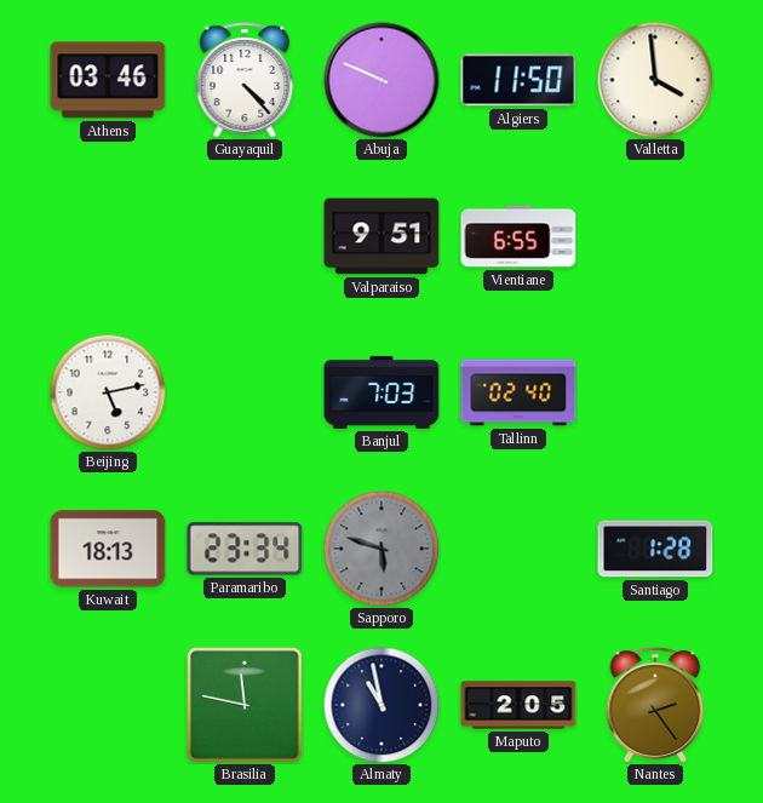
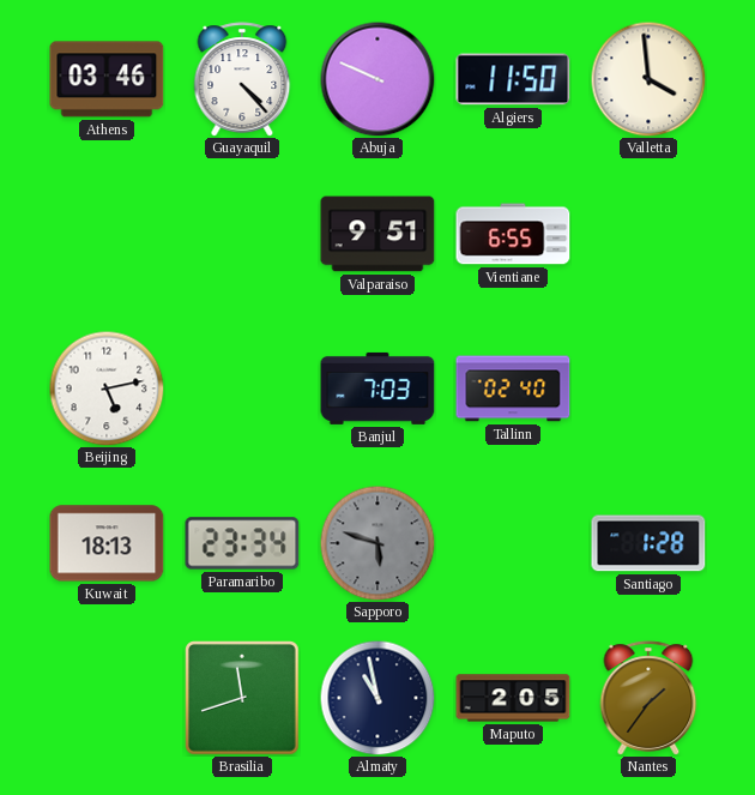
Brasilia: 11:47 -> 11:42
Nantes: 2:24 -> 1:36
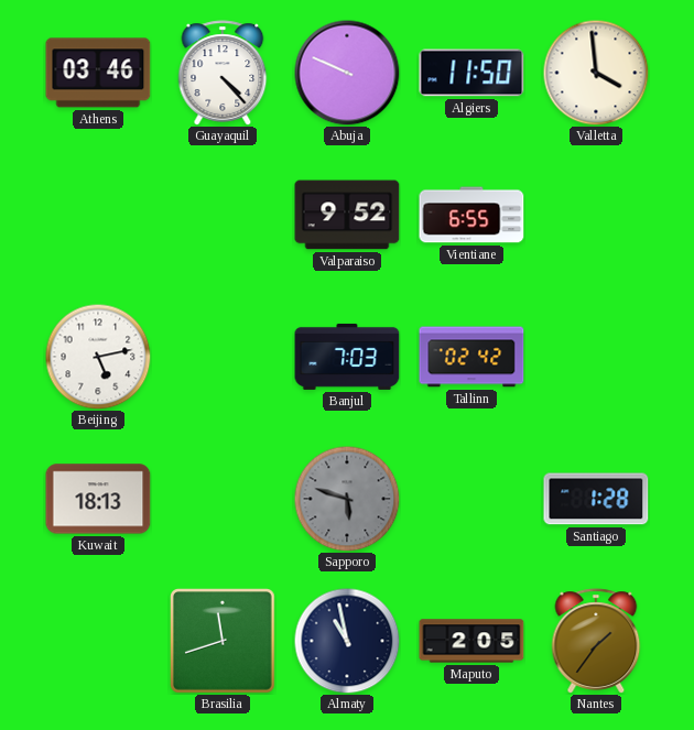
Valparaiso: 9:51 -> 9:52
Tallinn: 02:40 -> 02:42
Paramaribo: 23:34 -> none
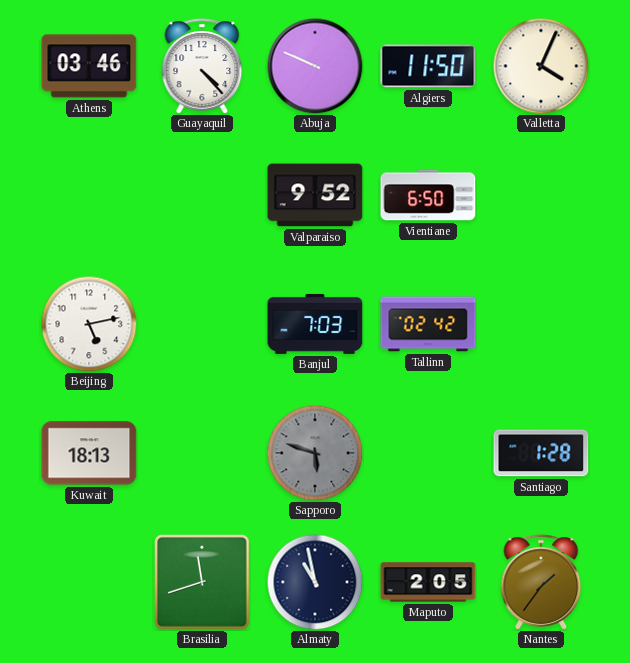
Valletta: 3:59 -> 4:04
Vientiane: 6:55 -> 6:50
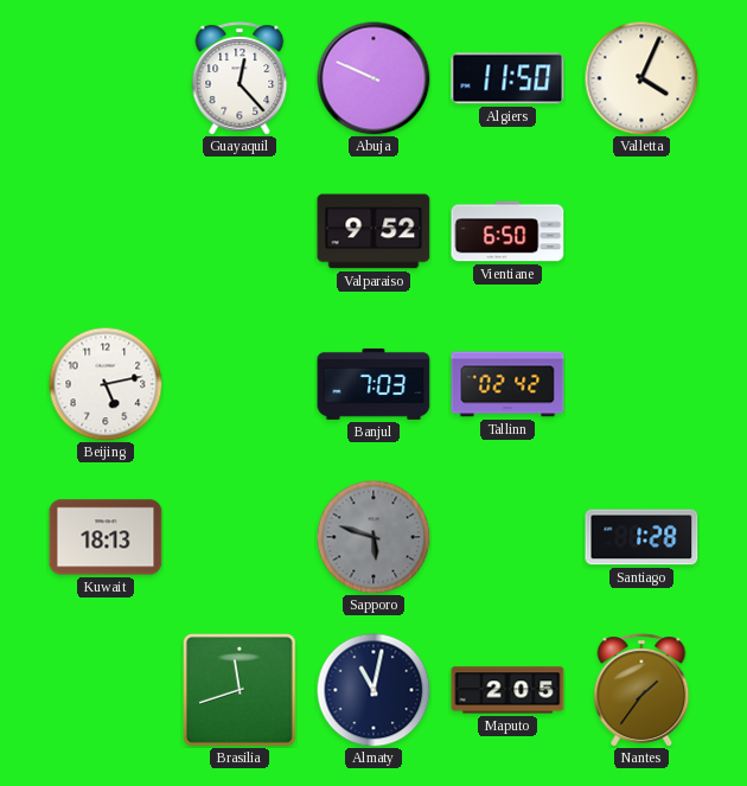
Athens: 03:46 -> none
Guayaquil: 4:23 -> 12:23
Almaty: 10:58 -> 11:02
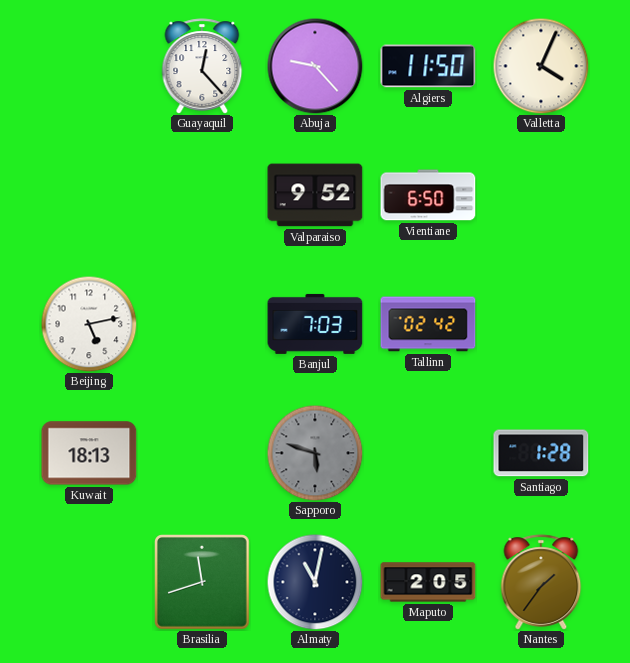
Abuja: 9:49 -> 9:23
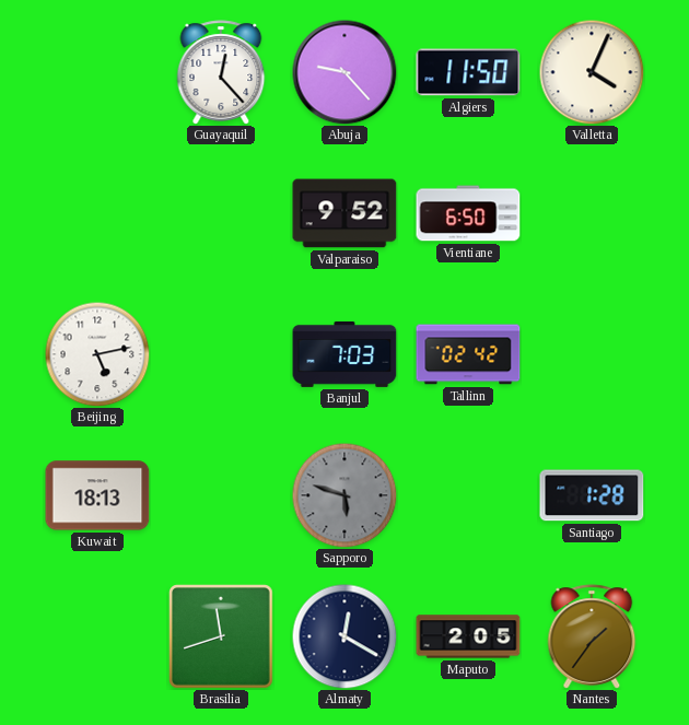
Almaty: 11:02 -> 12:20
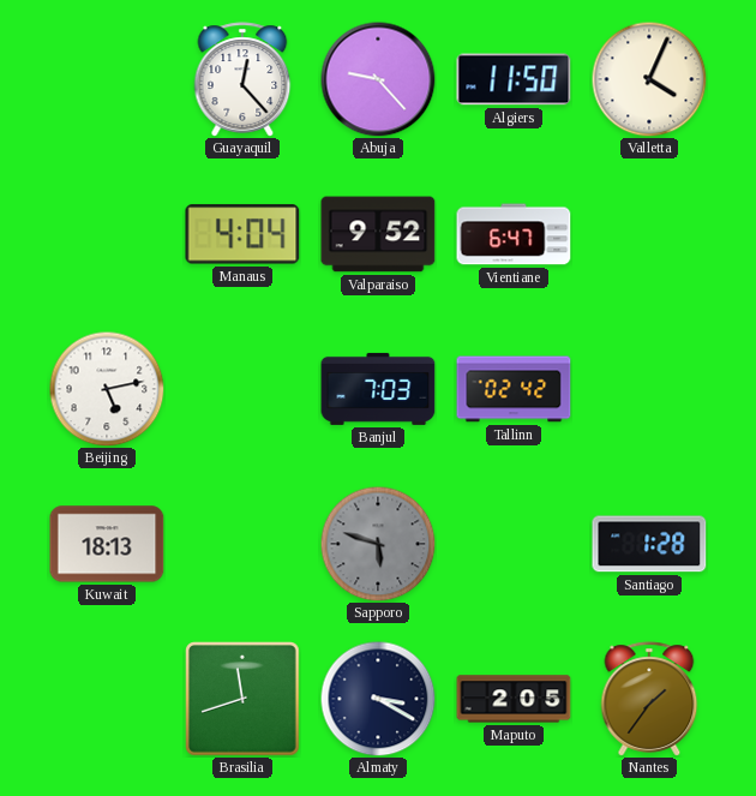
Manaus: none -> 4:04
Vientiane: 6:50 -> 6:47
Almaty: 12:20 -> 3:20
